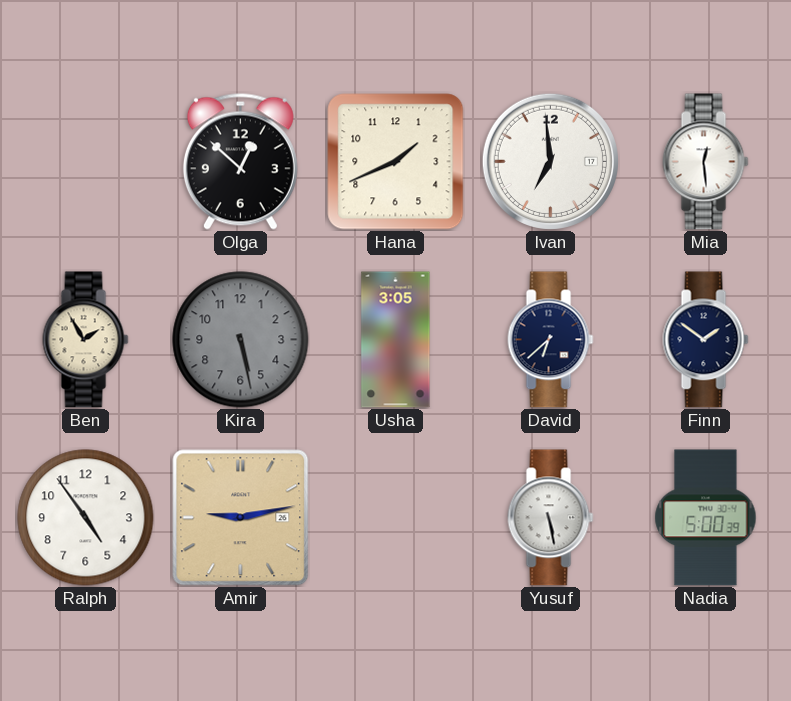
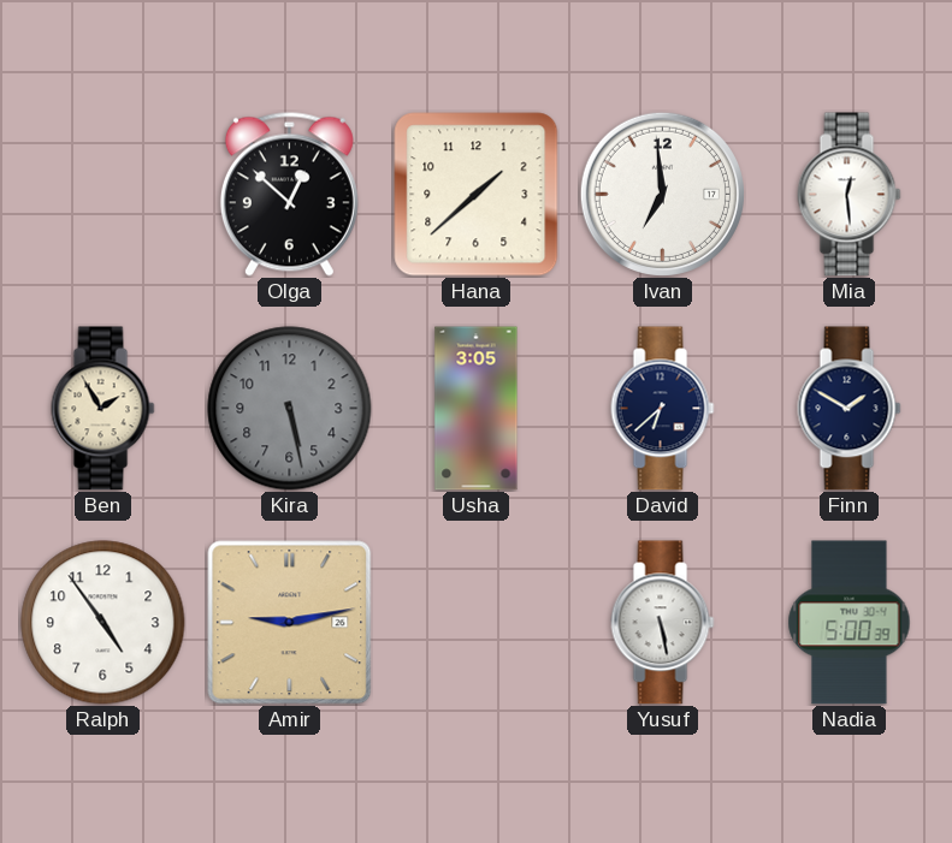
Hana: 1:41 -> 1:38
Finn: 1:51 -> 1:50
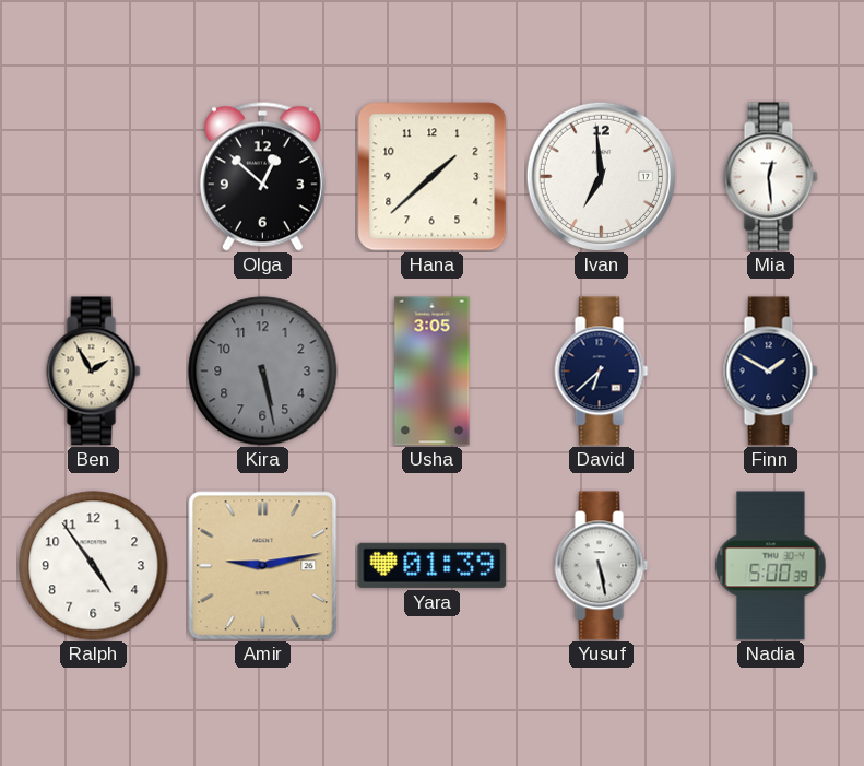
Yara: none -> 01:39
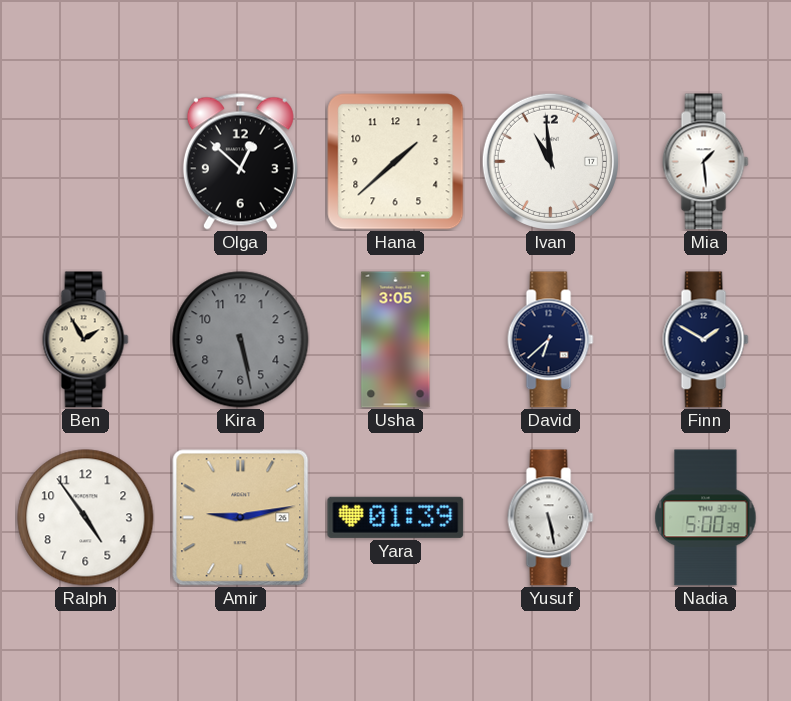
Ivan: 6:59 -> 10:59
Mia: 12:29 -> 1:29
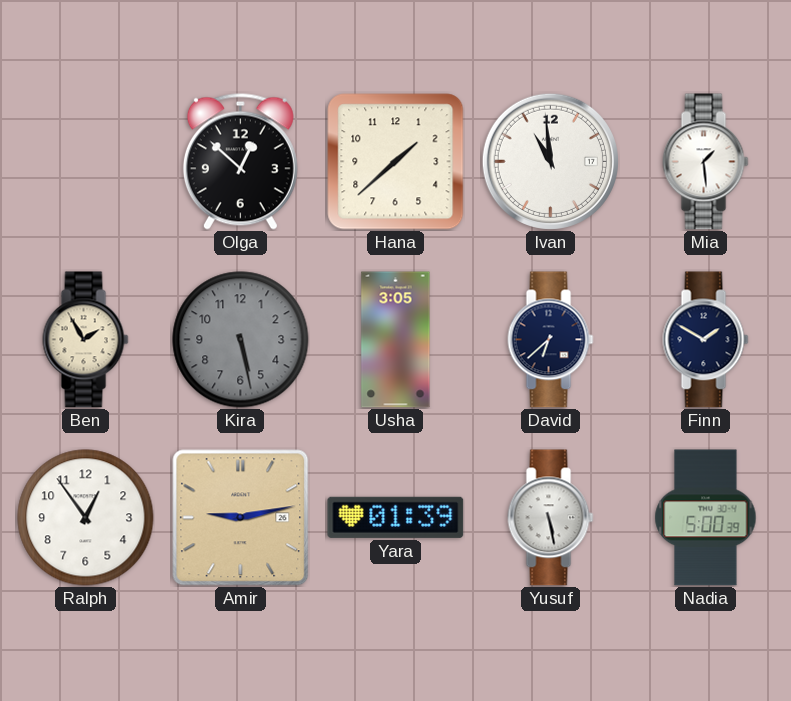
Ralph: 4:54 -> 12:54
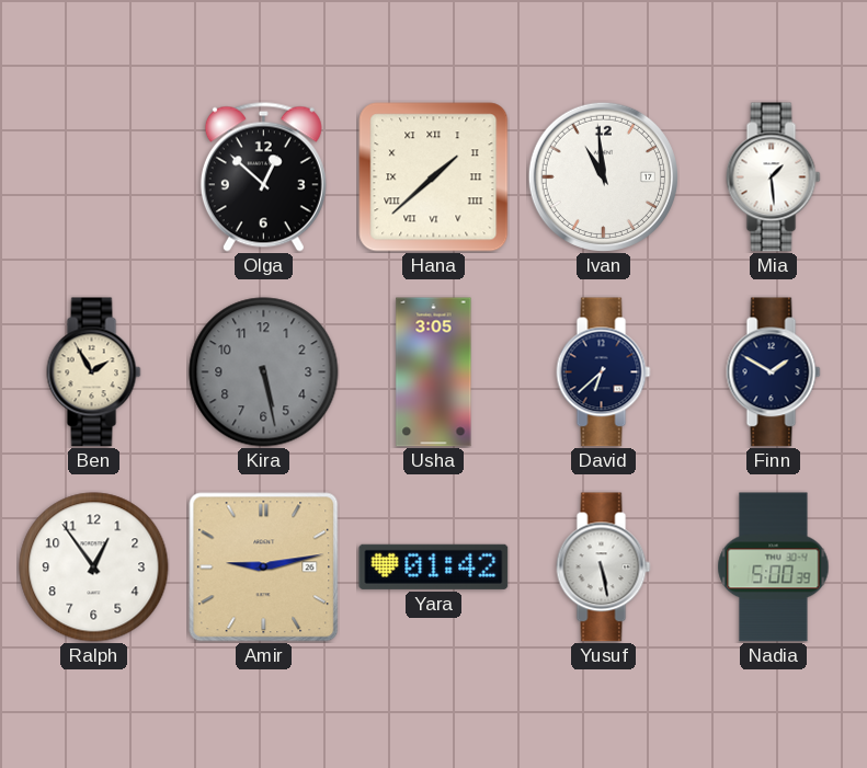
Hana numerals: Arabic -> Roman
Yara: 01:39 -> 01:42
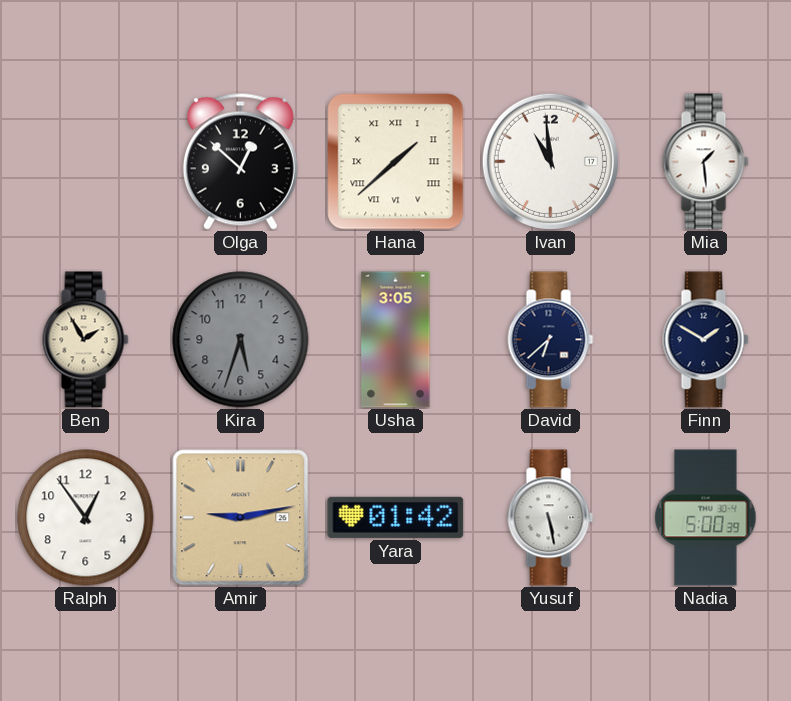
Kira: 5:28 -> 5:33
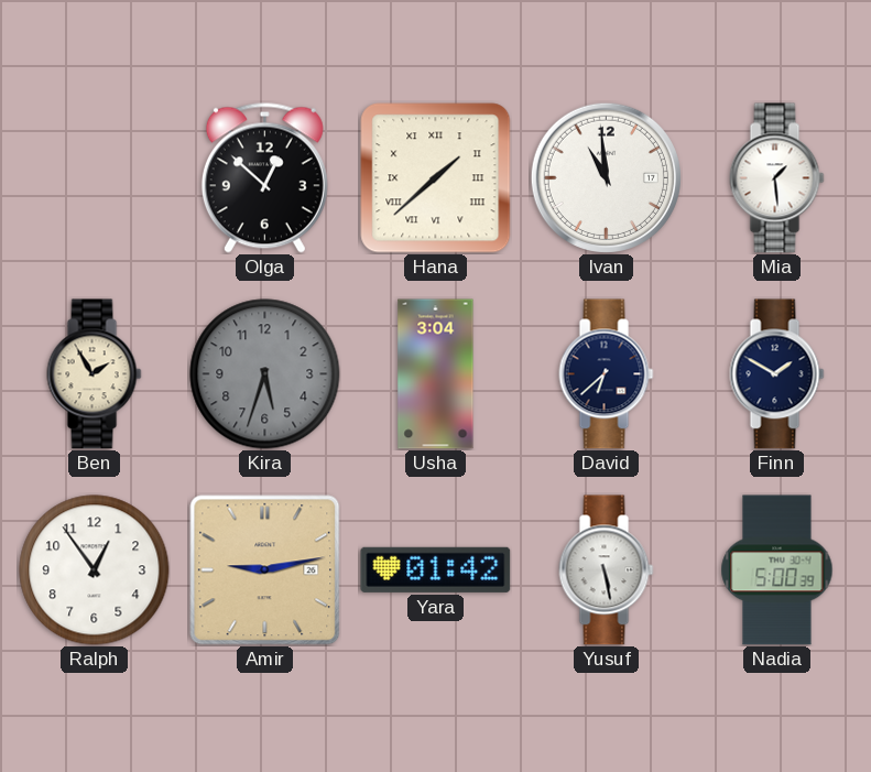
Usha: 3:05 -> 3:04
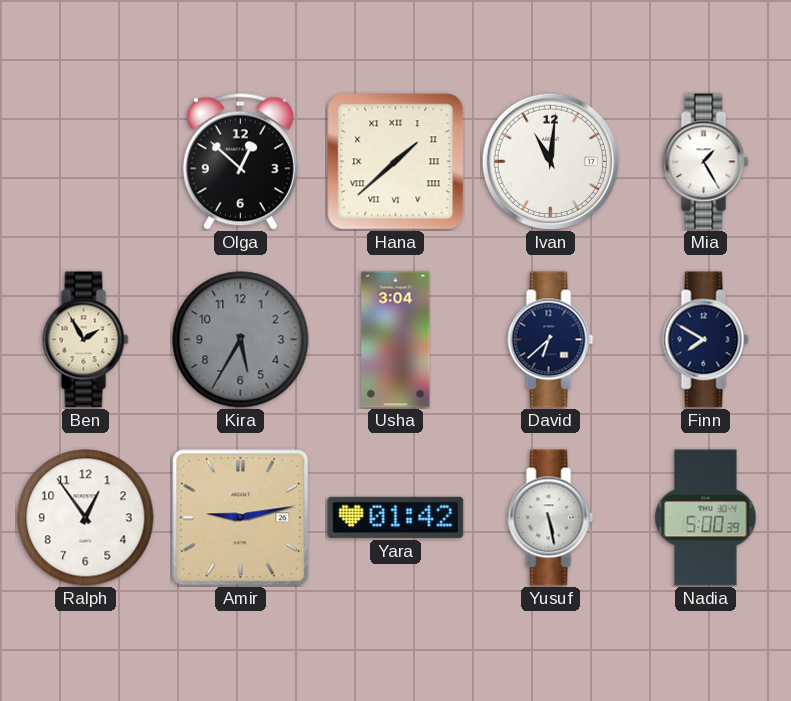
Ivan: 10:59 -> 11:01
Mia: 1:29 -> 1:25
Kira: 5:33 -> 5:35
Finn: 1:50 -> 7:50
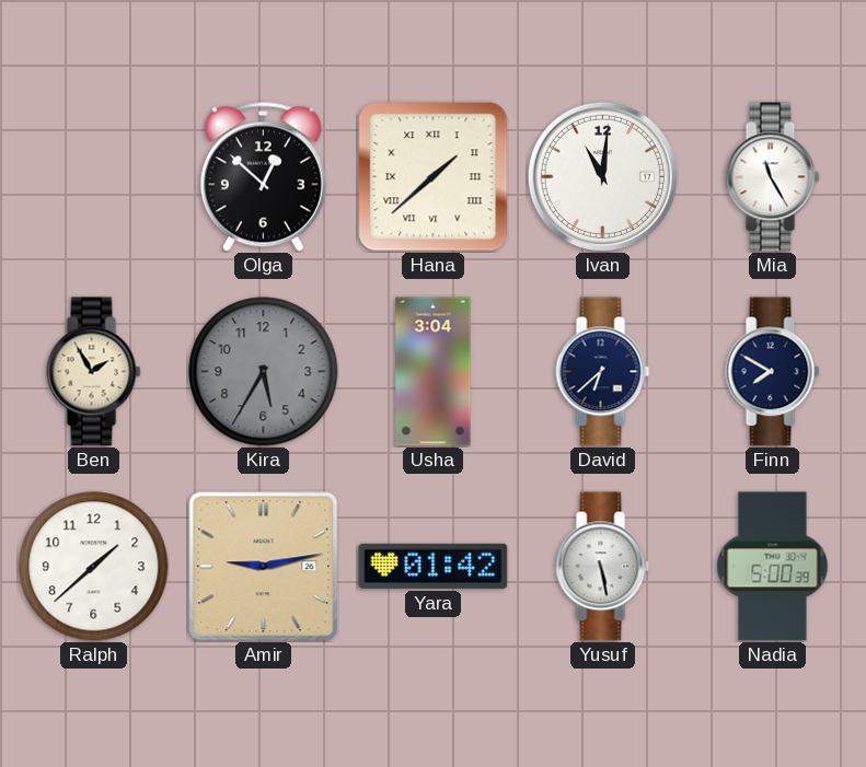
Mia: 1:25 -> 11:25
Ralph: 12:54 -> 1:38
